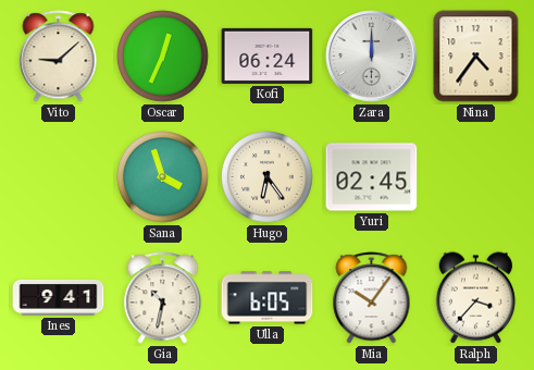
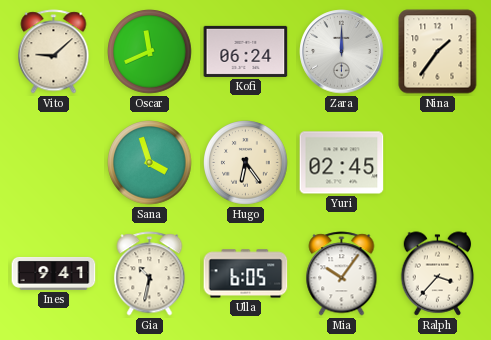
Oscar: 12:34 -> 11:41
Nina: 4:36 -> 1:36
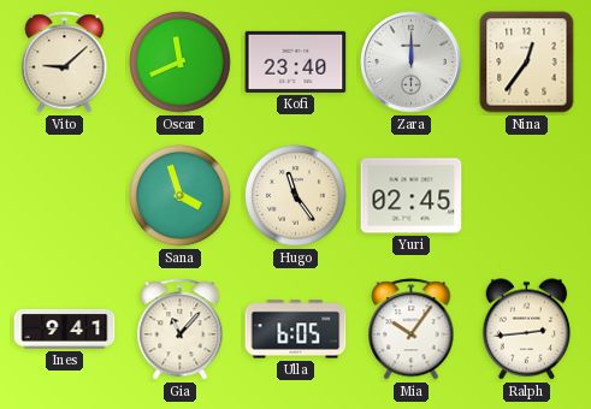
Kofi: 06:24 -> 23:40
Nina: 1:36 -> 12:36
Hugo: 6:24 -> 11:24
Gia: 10:32 -> 11:07
Ralph: 3:37 -> 2:44
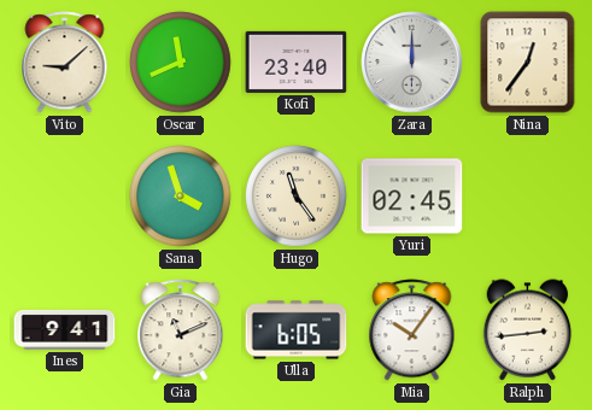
Gia: 11:07 -> 11:11
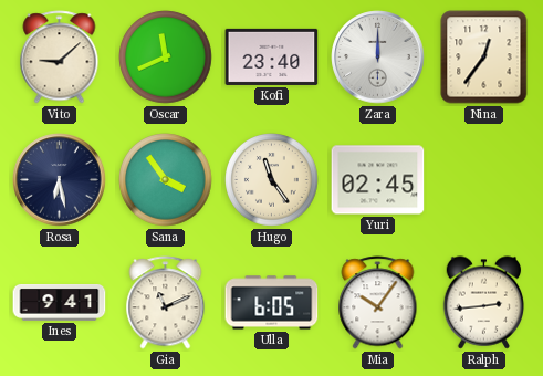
Rosa: none -> 6:28
Sana: 3:57 -> 3:54
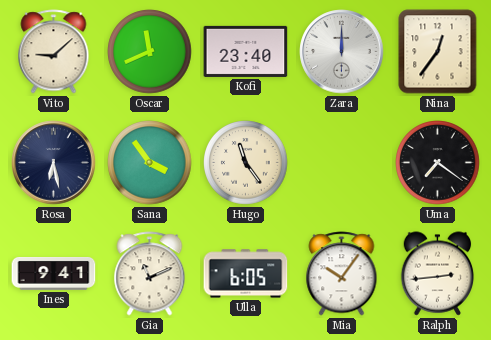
Yuri: 02:45 -> none
Uma: none -> 7:21
